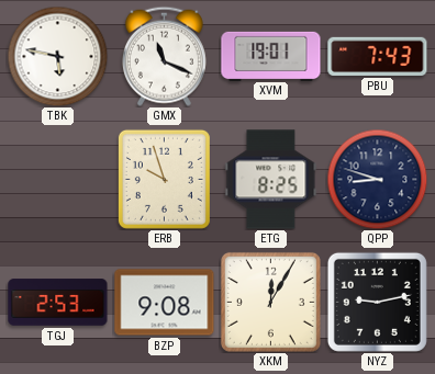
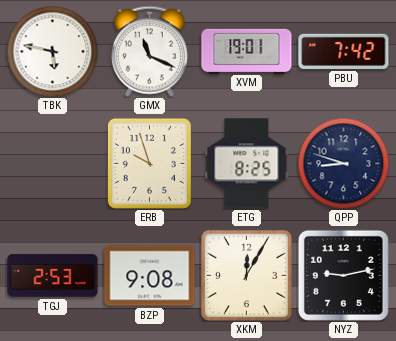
PBU: 7:43 -> 7:42
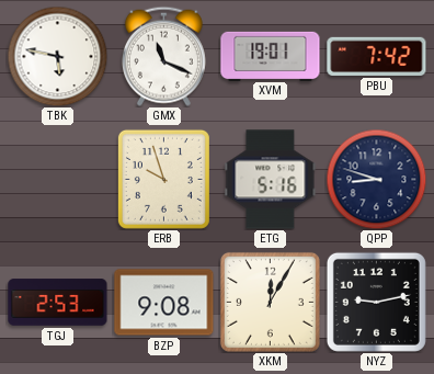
ETG: 8:25 -> 5:16
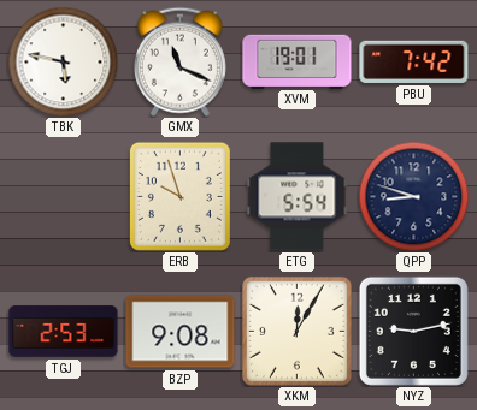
ETG: 5:16 -> 5:54
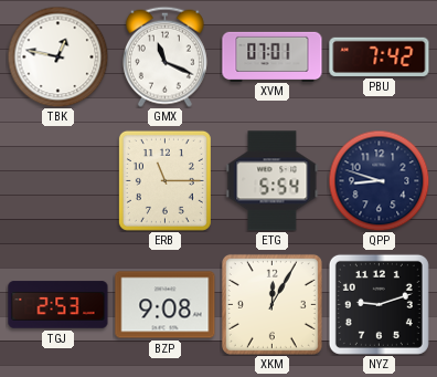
TBK: 5:47 -> 12:47
XVM: 19:01 -> 07:01
ERB: 9:57 -> 11:15
NYZ: 9:13 -> 9:12
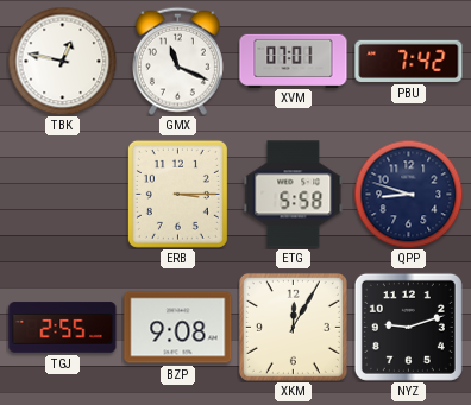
ERB: 11:15 -> 3:15
ETG: 5:54 -> 5:58
TGJ: 2:53 -> 2:55
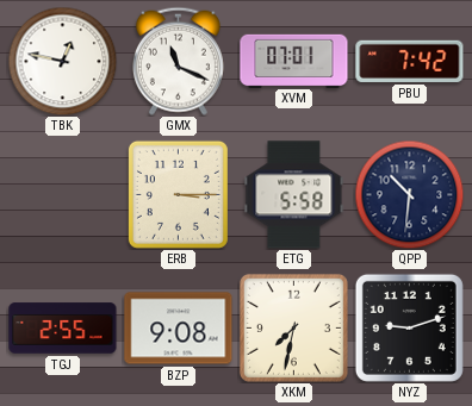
QPP: 8:48 -> 10:31
XKM: 12:05 -> 7:32
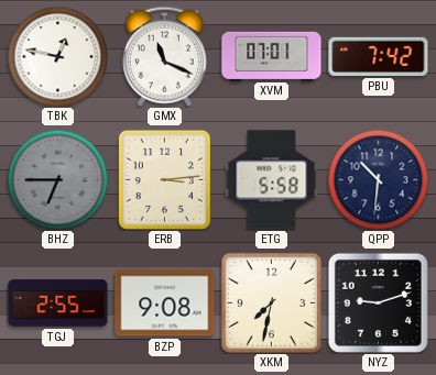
BHZ: none -> 6:45
ERB: 3:15 -> 3:14
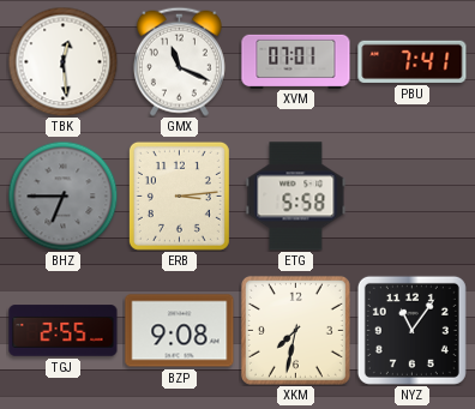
TBK: 12:47 -> 12:29
PBU: 7:42 -> 7:41
QPP: 10:31 -> none
NYZ: 9:12 -> 11:06
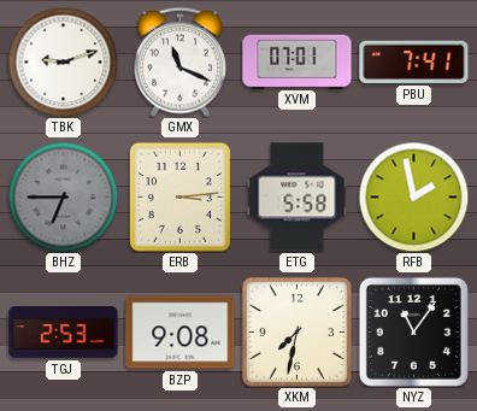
TBK: 12:29 -> 9:12
RFB: none -> 1:58
TGJ: 2:55 -> 2:53
